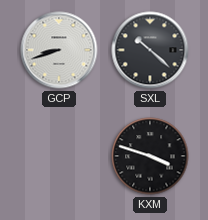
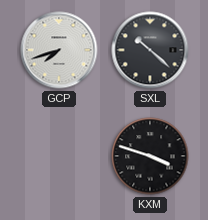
GCP: 8:42 -> 7:42
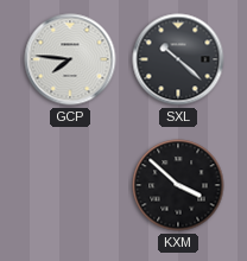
GCP: 7:42 -> 7:46
KXM: 3:48 -> 3:52
